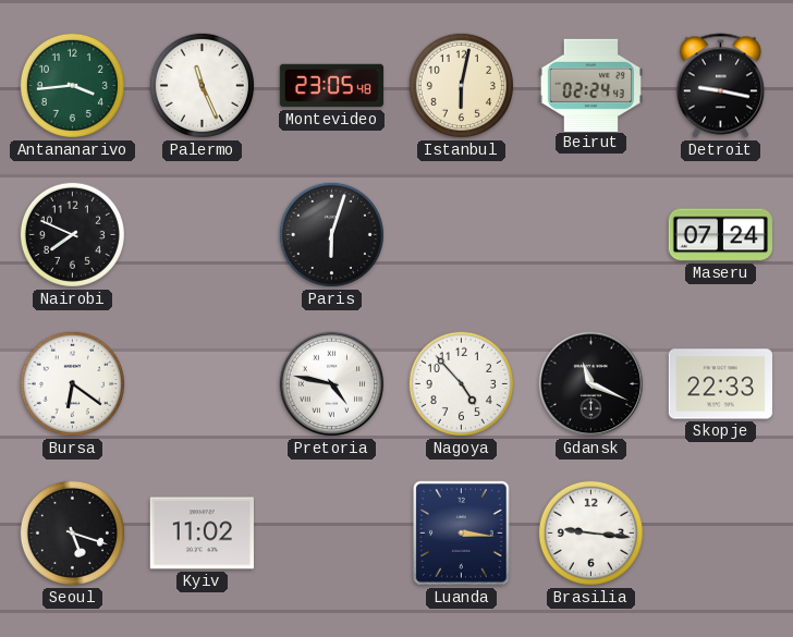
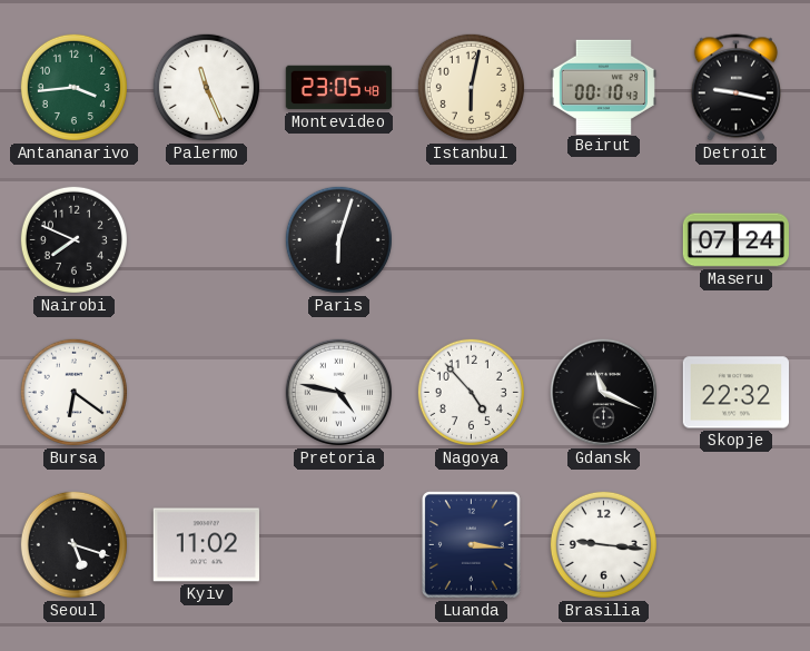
Beirut: 02:24 -> 00:10
Skopje: 22:33 -> 22:32
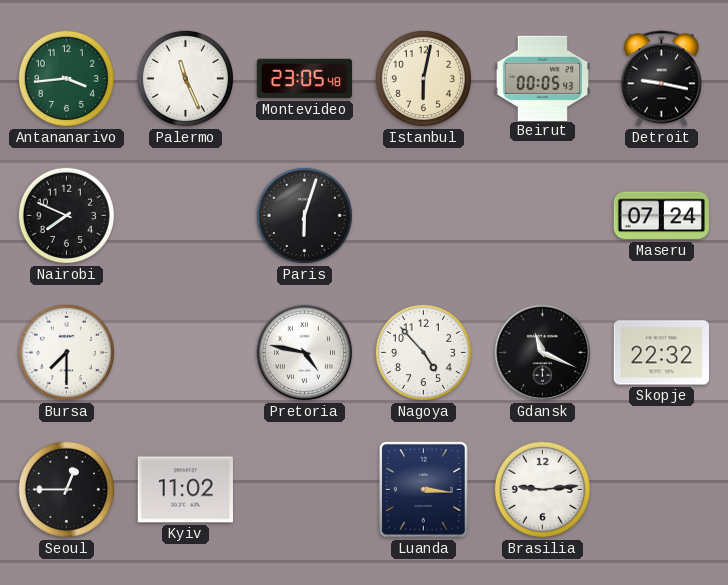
Beirut: 00:10 -> 00:05
Bursa: 6:21 -> 7:30
Seoul: 5:18 -> 12:45
Brasilia: 9:16 -> 9:14
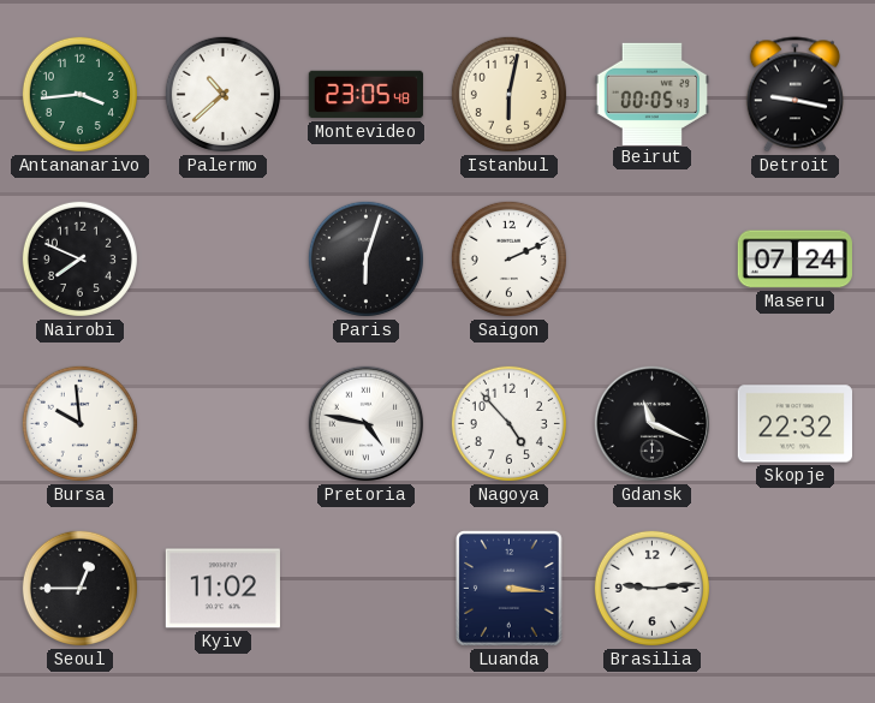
Palermo: 11:26 -> 10:38
Saigon: none -> 2:11
Bursa: 7:30 -> 9:59
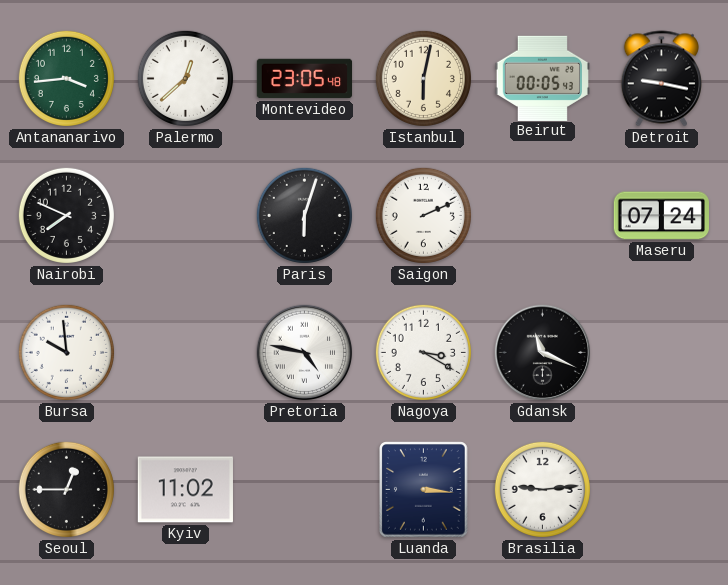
Palermo: 10:38 -> 12:38
Nagoya: 4:53 -> 3:20
Skopje: 22:32 -> none
